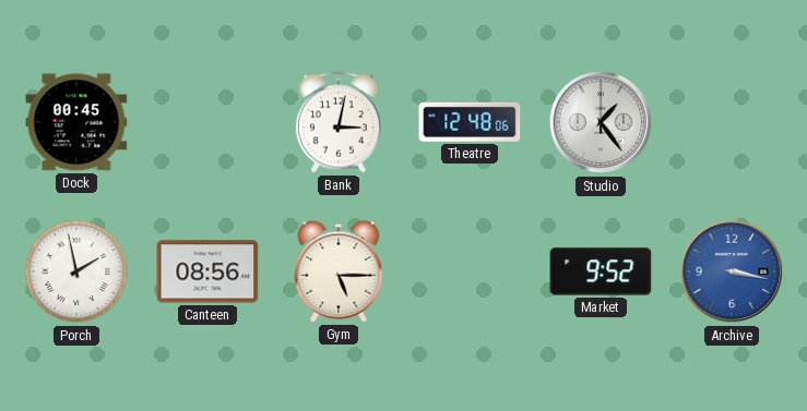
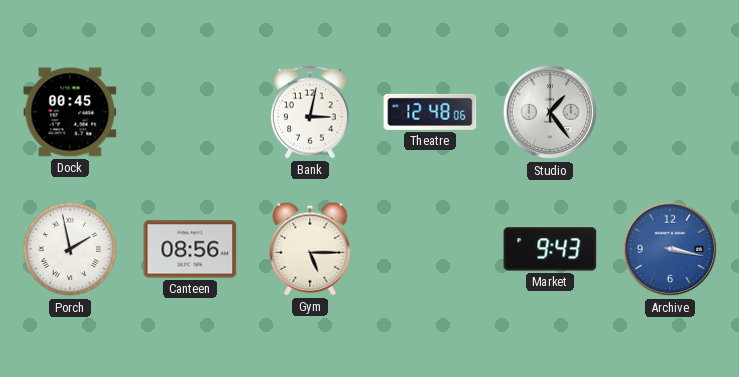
Market: 9:52 -> 9:43
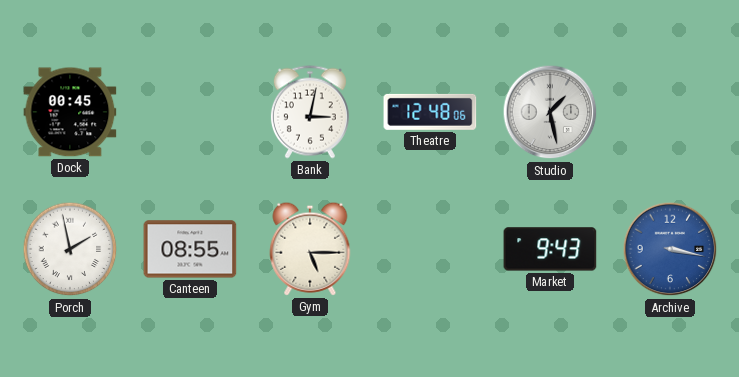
Studio: 1:24 -> 1:28
Canteen: 08:56 -> 08:55
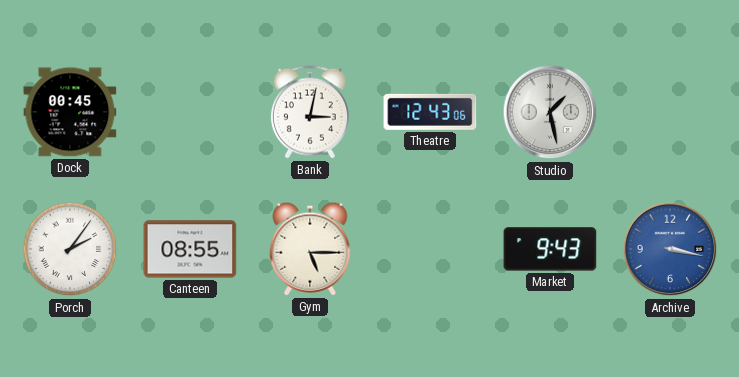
Theatre: 12:48 -> 12:43
Porch: 1:58 -> 2:06
